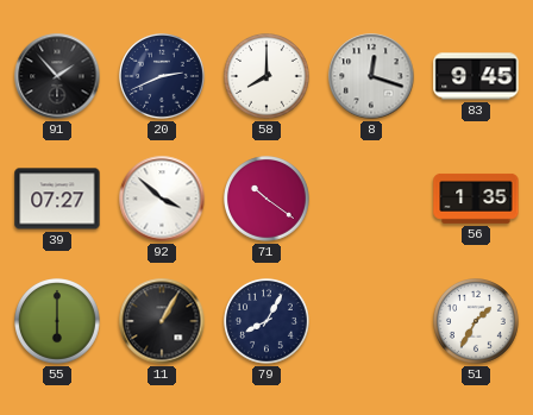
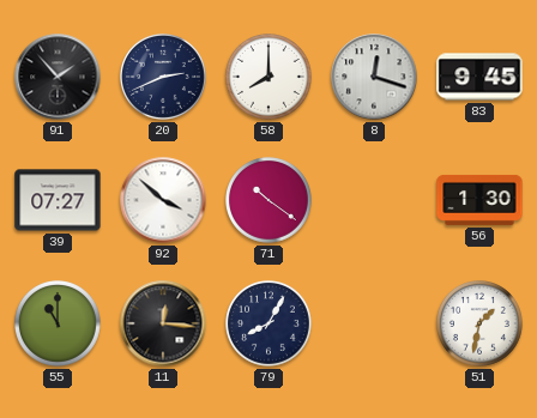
56: 1:35 -> 1:30
55: 6:00 -> 11:00
11: 1:05 -> 12:16
51: 1:35 -> 1:32
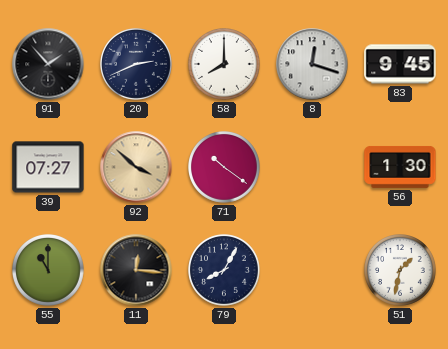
92 dial: white -> champagne
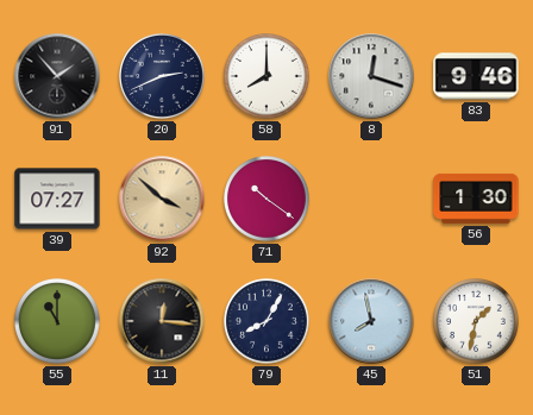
83: 9:45 -> 9:46
45: none -> 7:58
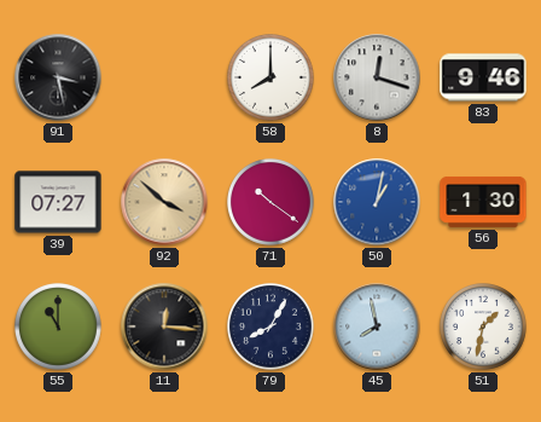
91: 1:53 -> 3:28
20: 2:41 -> none
50: none -> 1:02
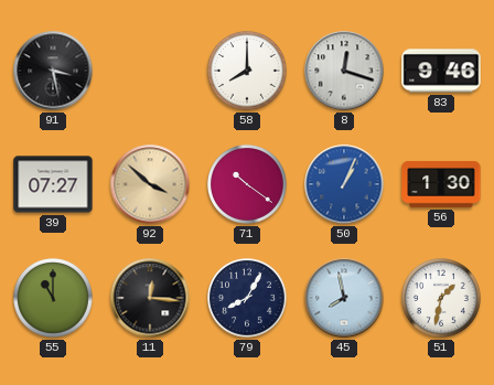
50: 1:02 -> 1:04
